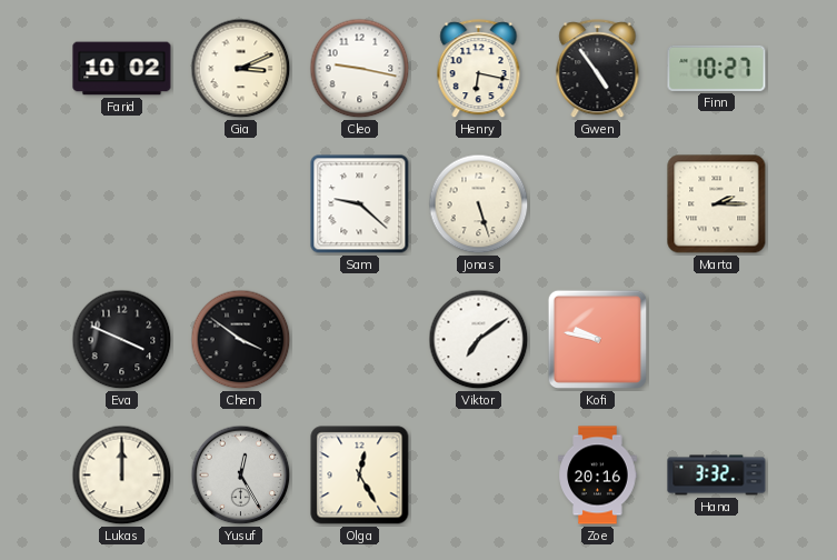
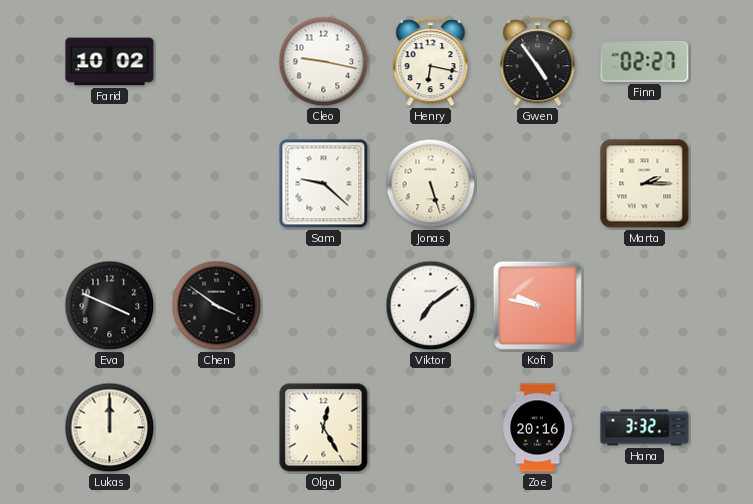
Gia: 3:11 -> none
Finn: 10:27 -> 02:27
Yusuf: 12:25 -> none
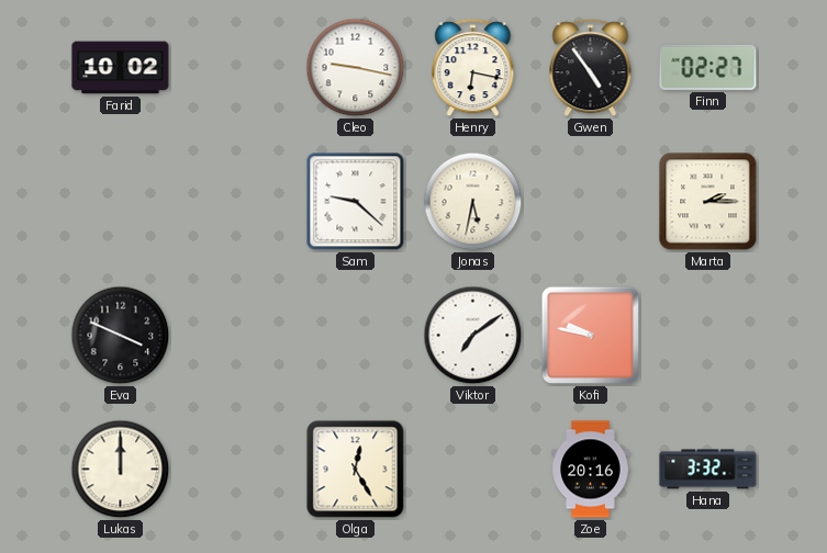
Jonas: 5:27 -> 5:32
Chen: 3:51 -> none
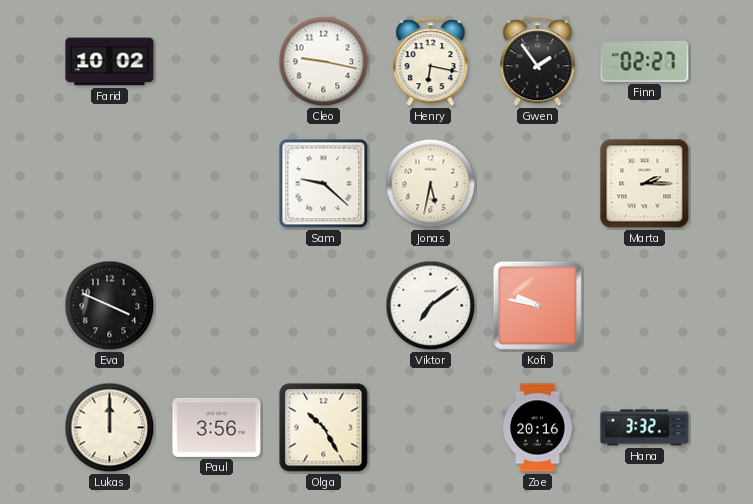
Gwen: 4:54 -> 1:54
Paul: none -> 3:56
Olga: 12:25 -> 10:25
